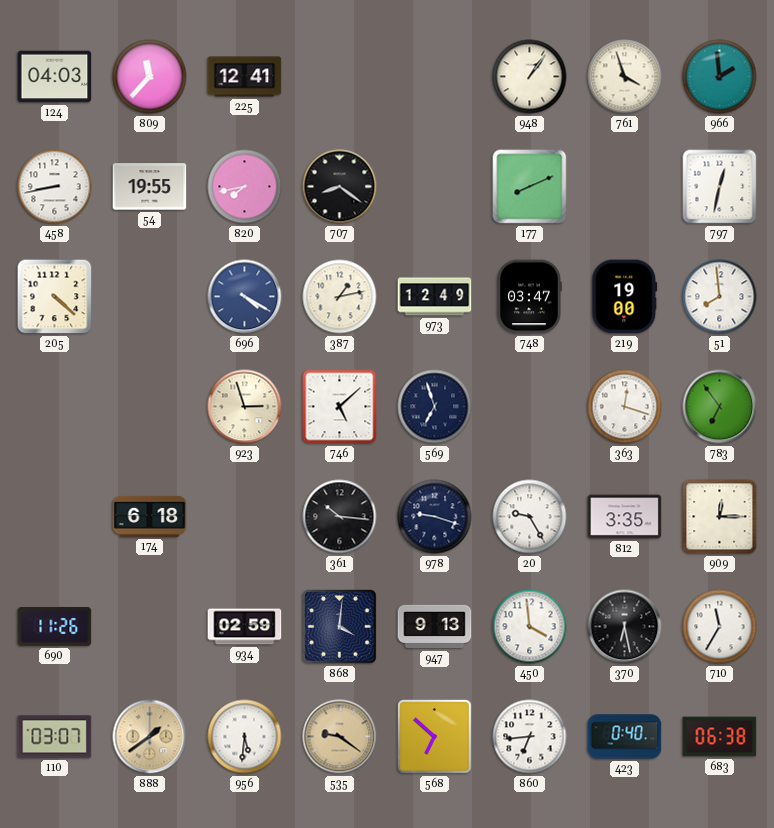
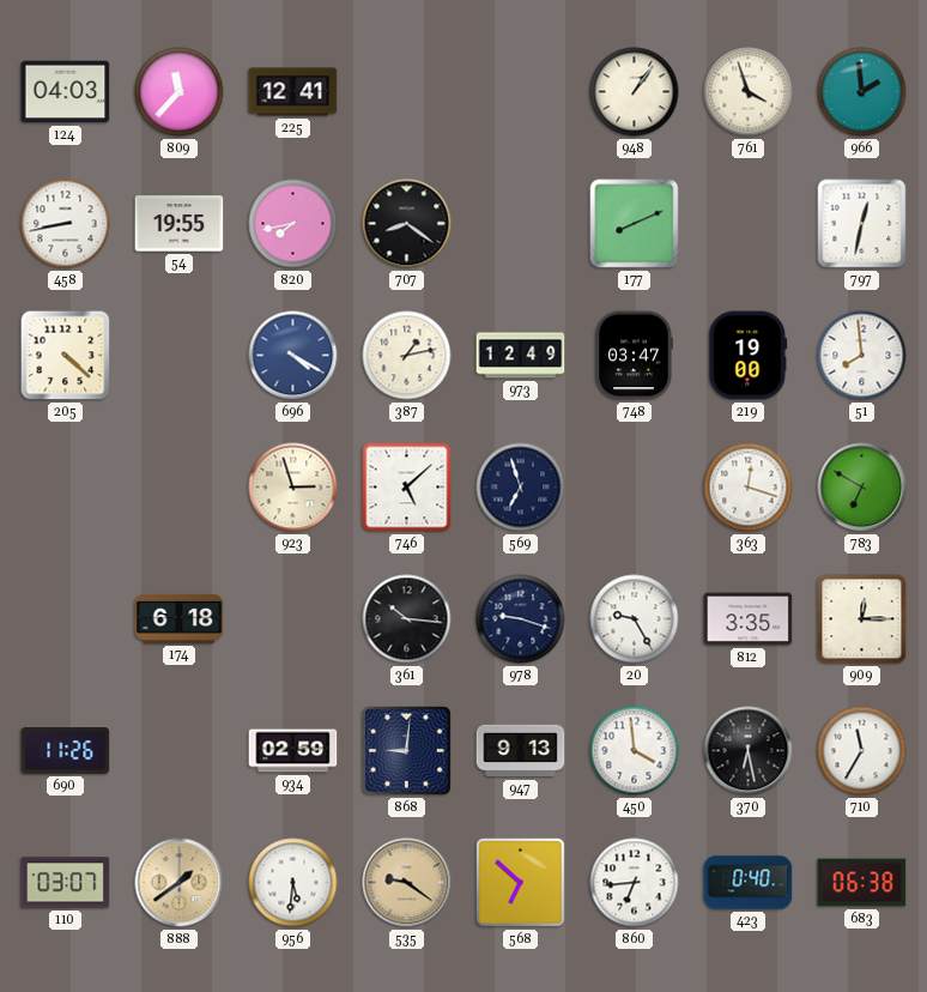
783: 6:54 -> 6:50
868: 4:01 -> 9:01
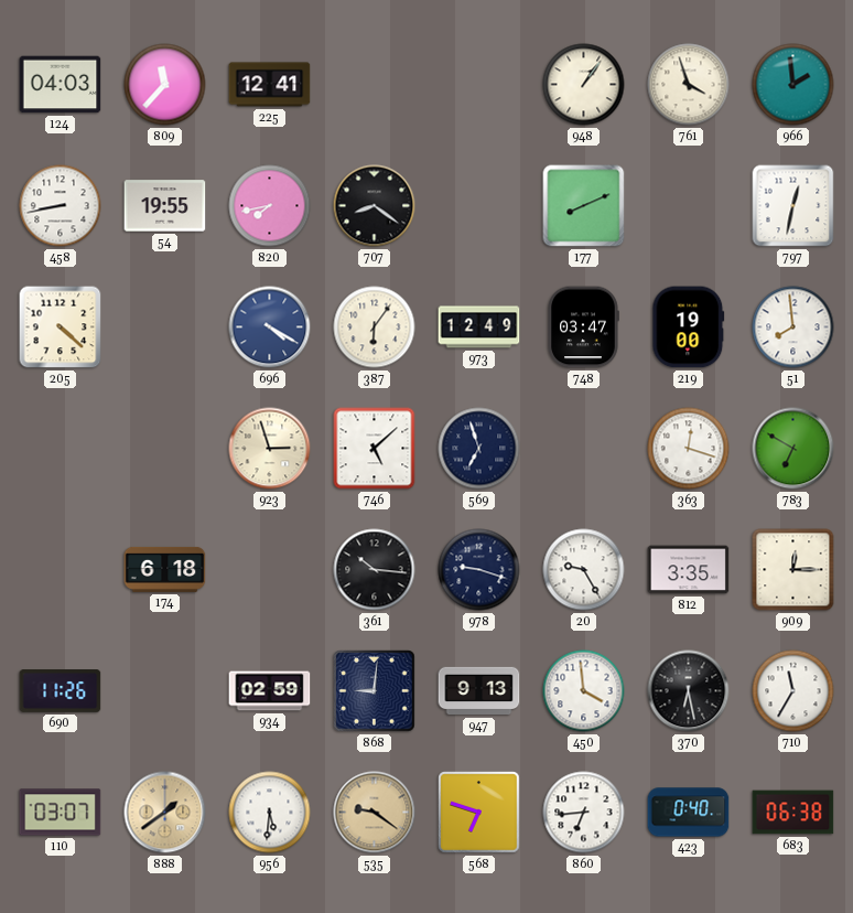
387: 1:13 -> 6:06
568: 6:52 -> 6:48
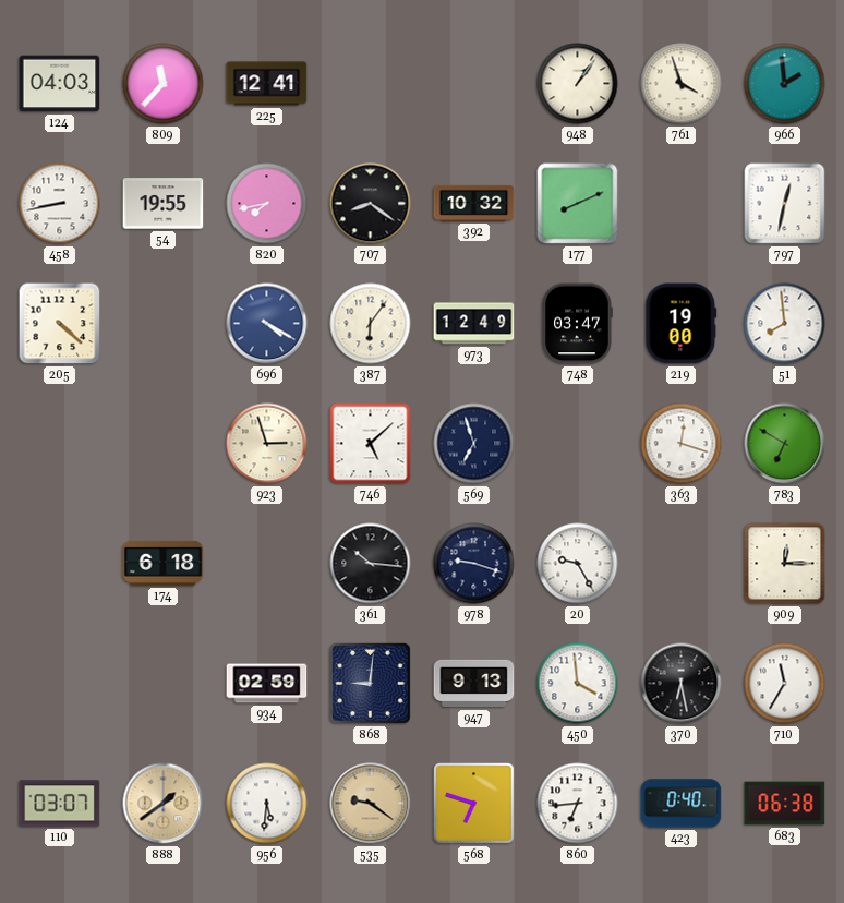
392: none -> 10:32
812: 3:35 -> none
690: 11:26 -> none
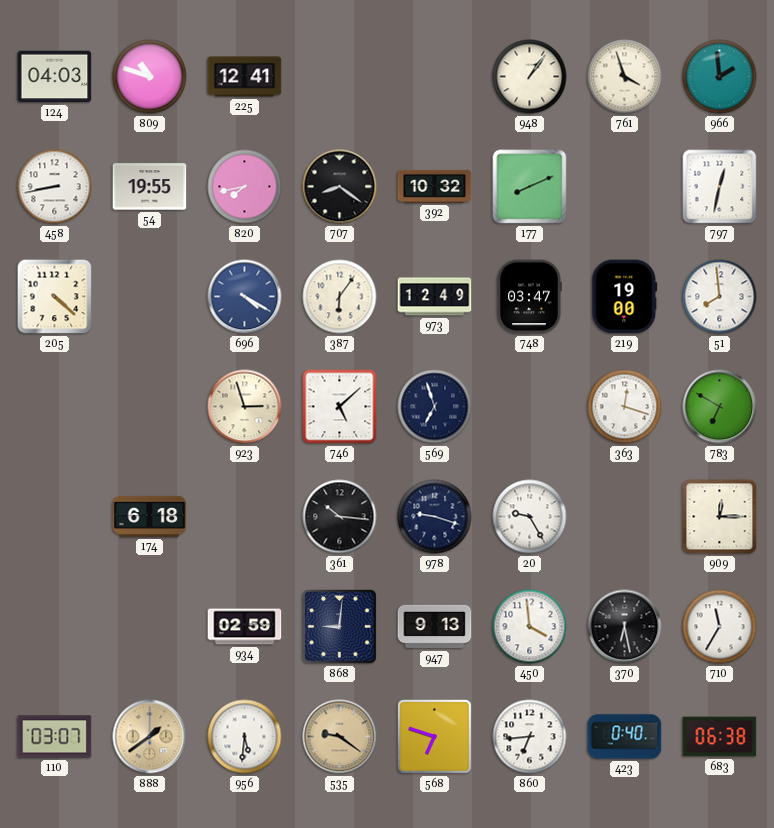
809: 11:37 -> 10:48
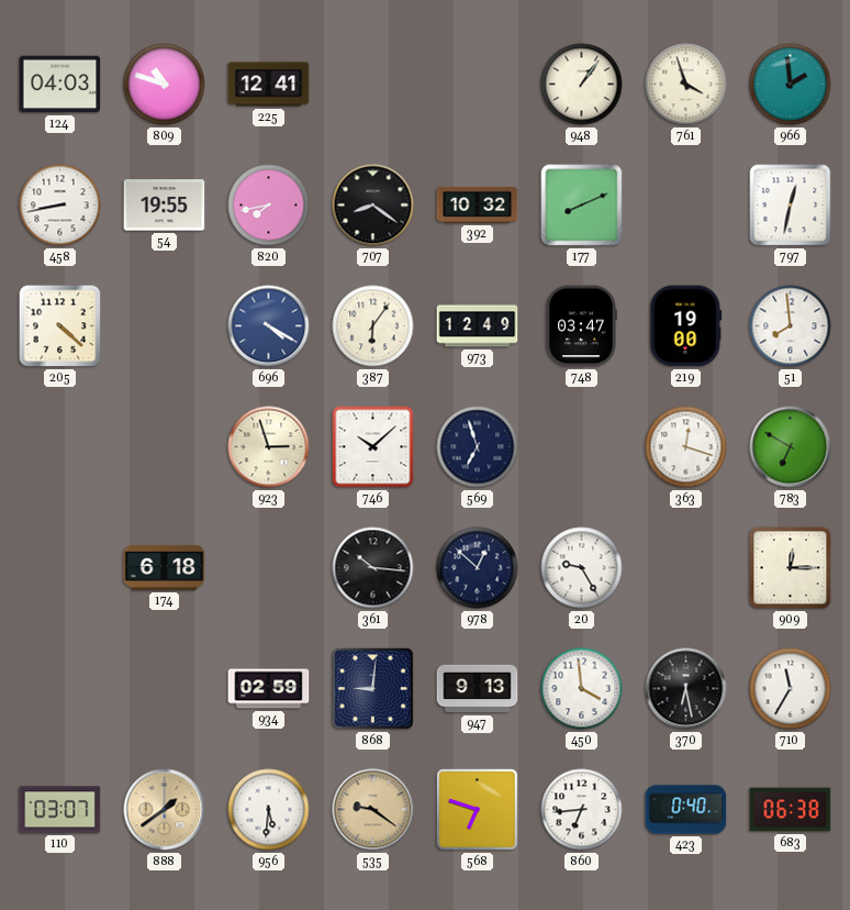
746: 5:08 -> 10:08
978: 9:18 -> 12:52
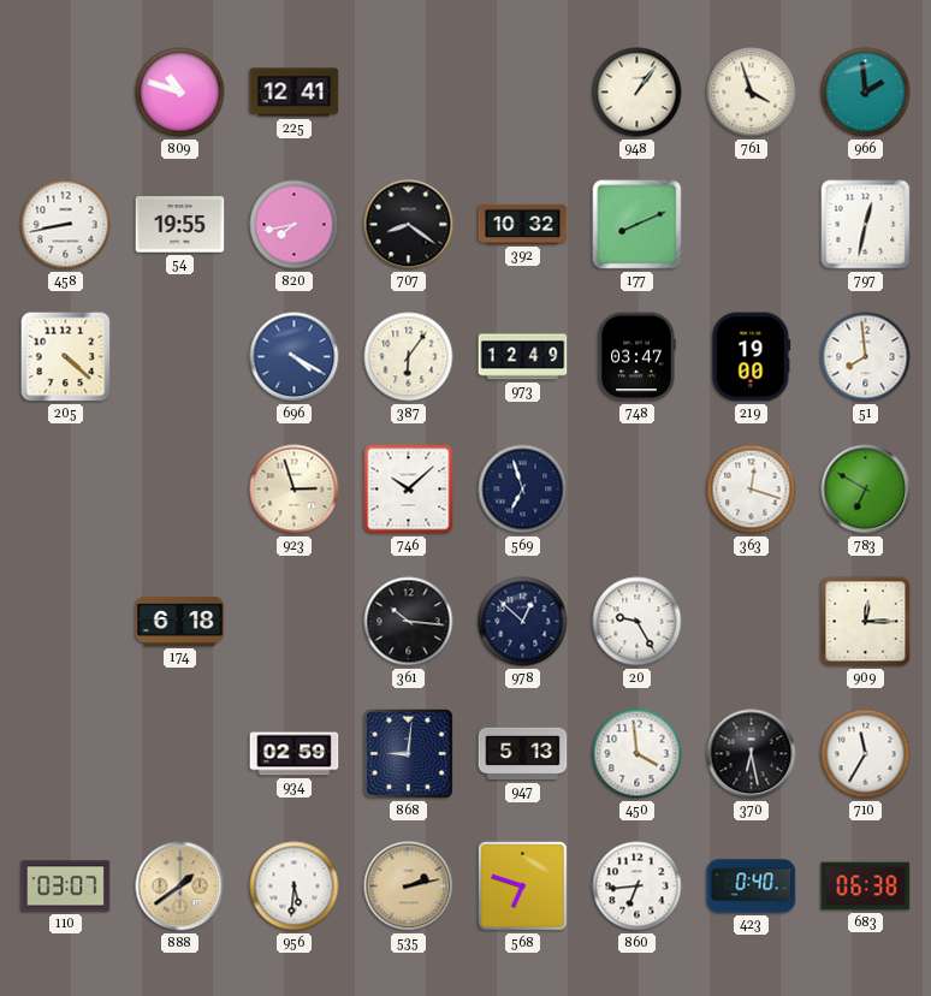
124: 04:03 -> none
947: 9:13 -> 5:13
535: 9:21 -> 2:13
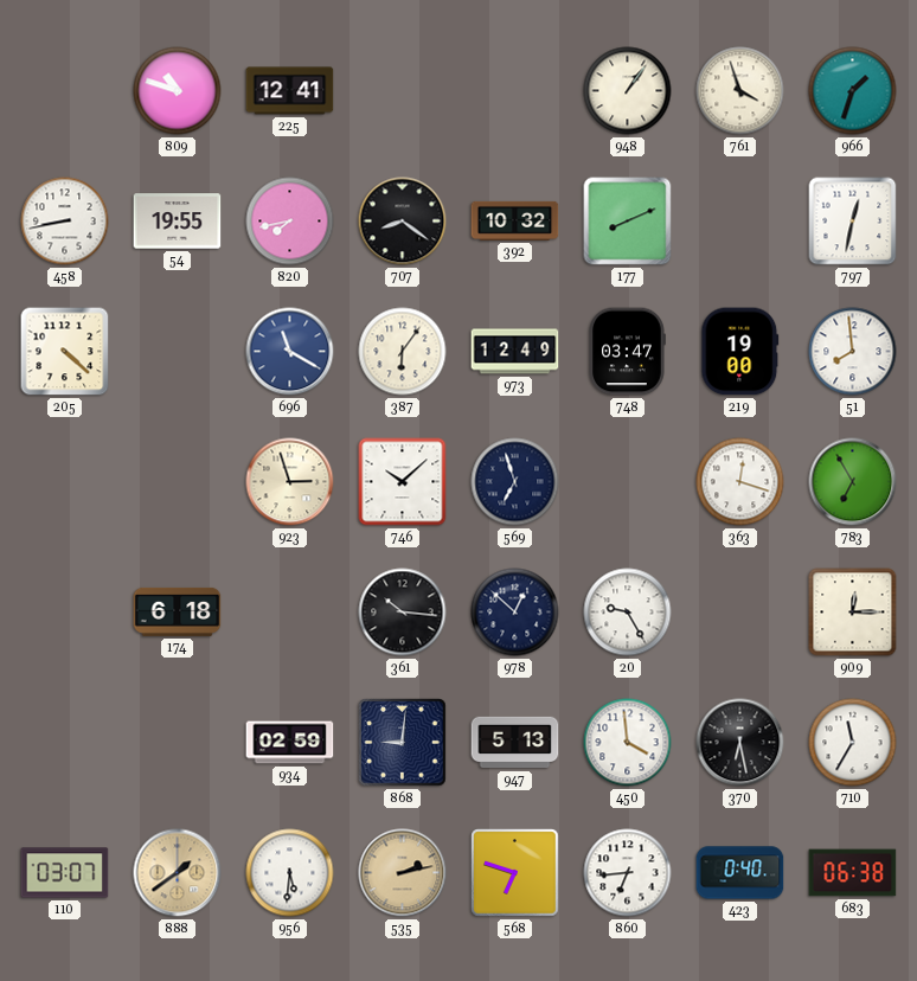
966: 1:59 -> 1:33
696: 4:20 -> 11:20
783: 6:50 -> 6:55
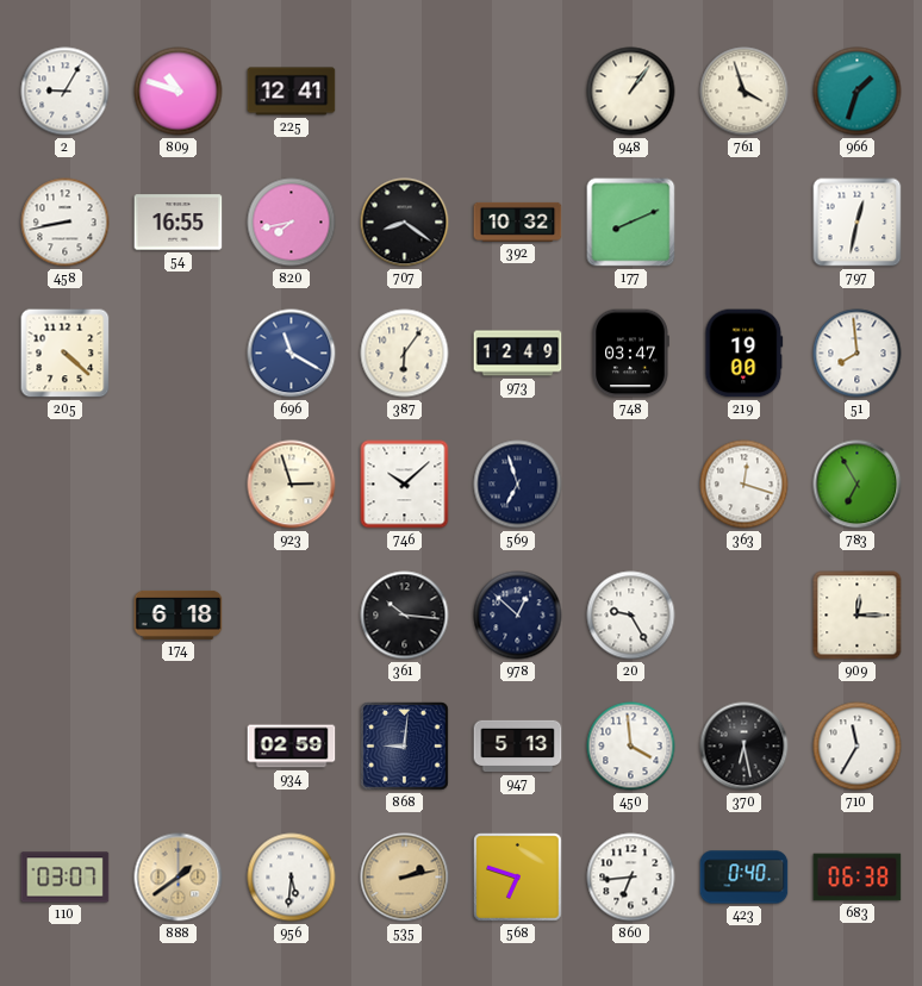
2: none -> 9:05
54: 19:55 -> 16:55
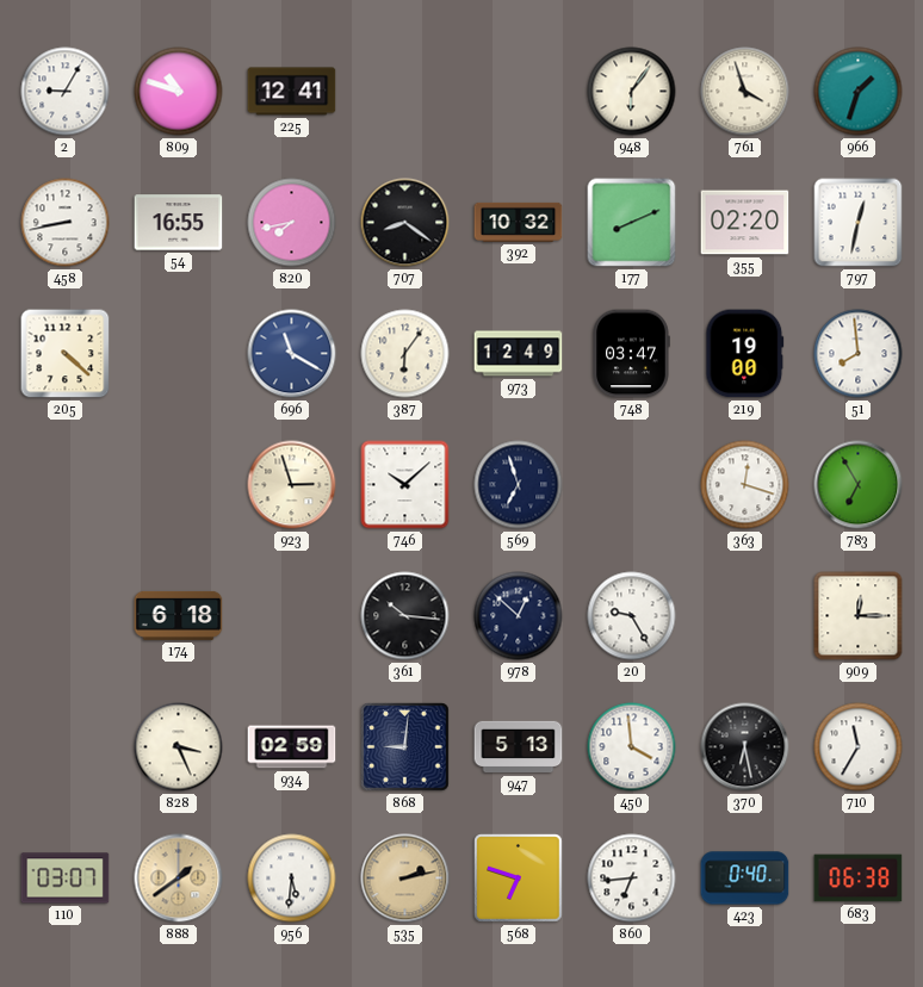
948: 1:06 -> 6:06
355: none -> 02:20
828: none -> 3:26
